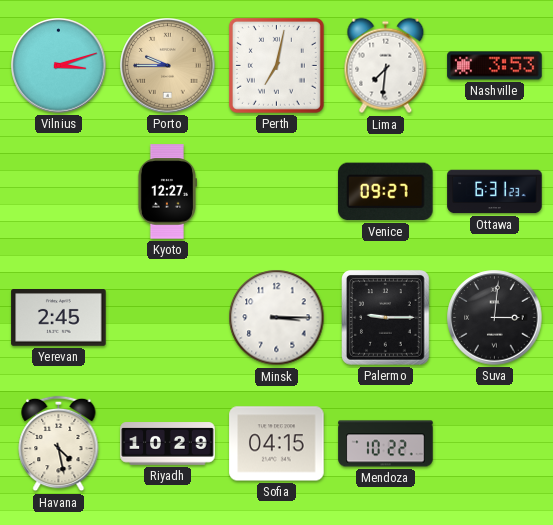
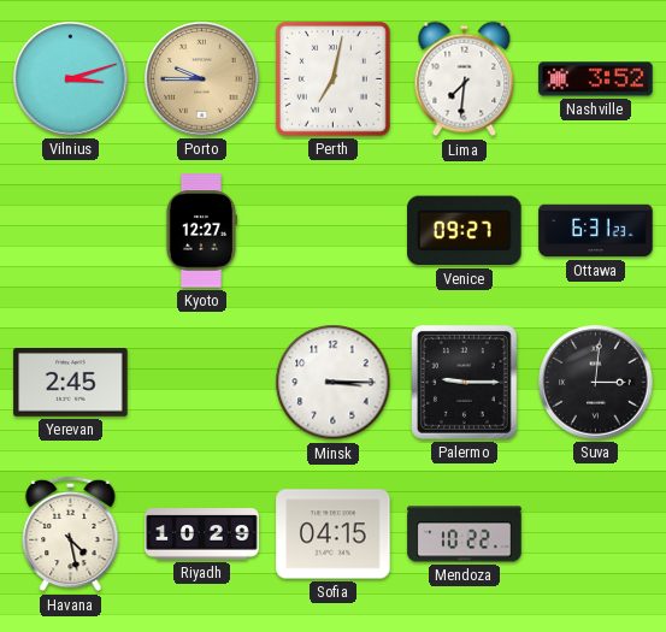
Nashville: 3:53 -> 3:52
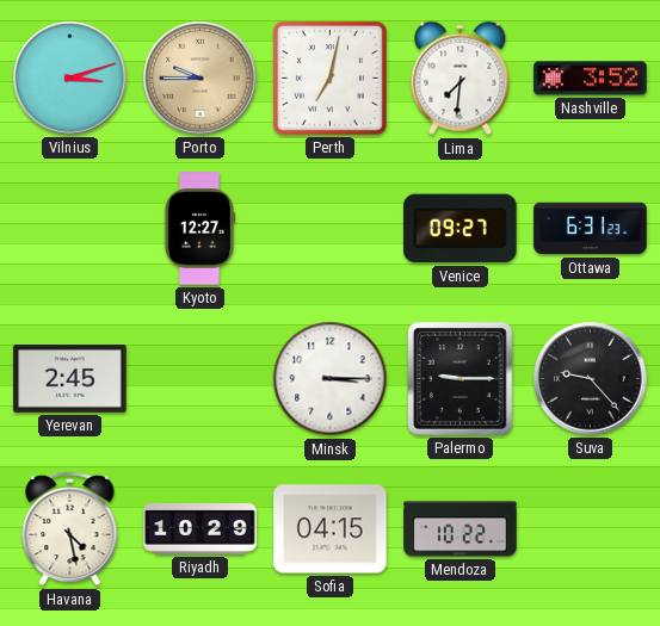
Suva: 3:01 -> 9:23
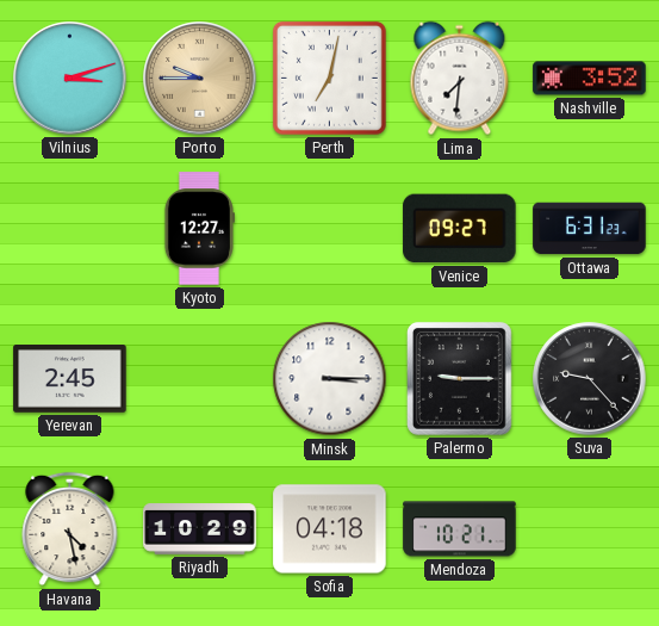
Sofia: 04:15 -> 04:18
Mendoza: 10:22 -> 10:21
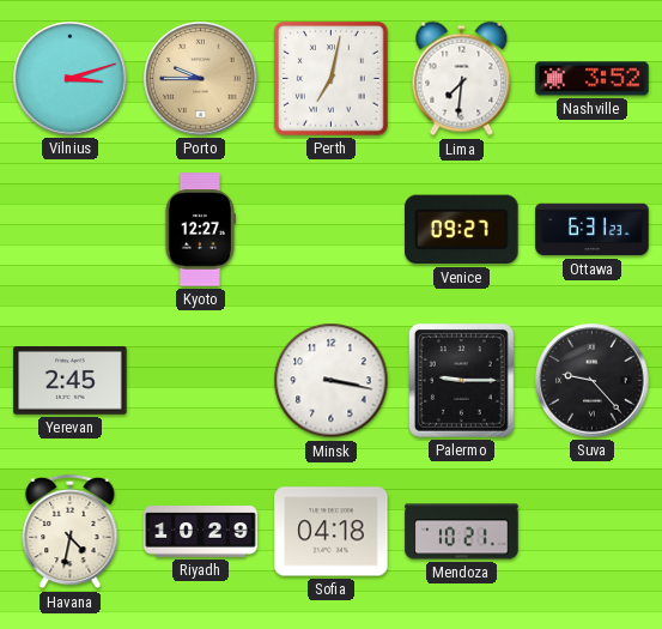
Minsk: 3:15 -> 3:17
Havana: 4:28 -> 4:32
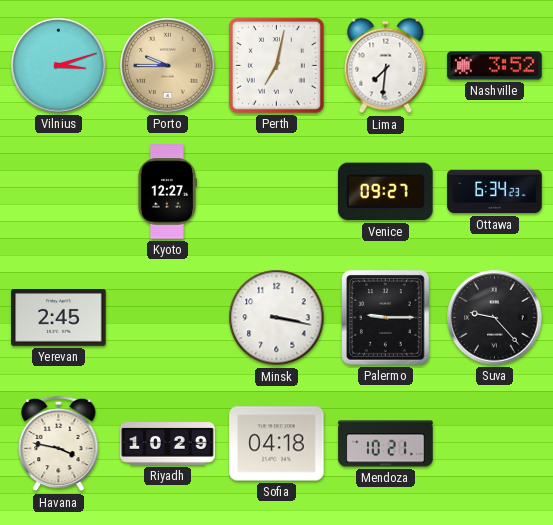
Ottawa: 6:31 -> 6:34
Havana: 4:32 -> 3:47
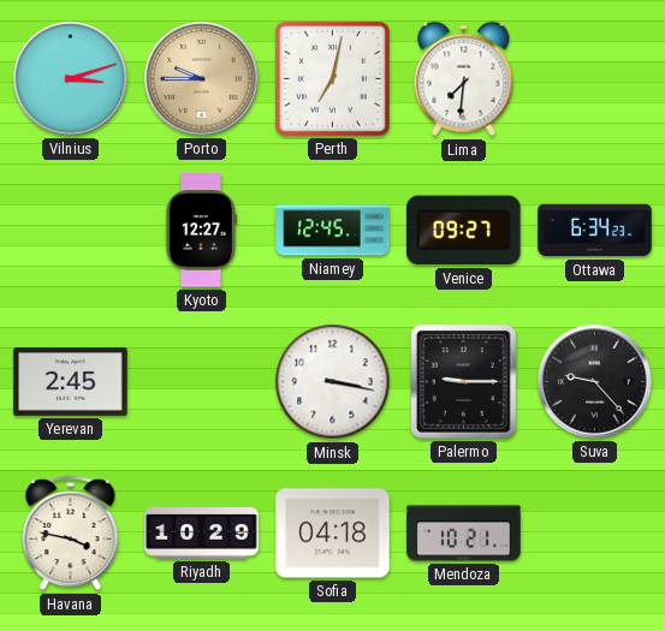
Nashville: 3:52 -> none
Niamey: none -> 12:45
